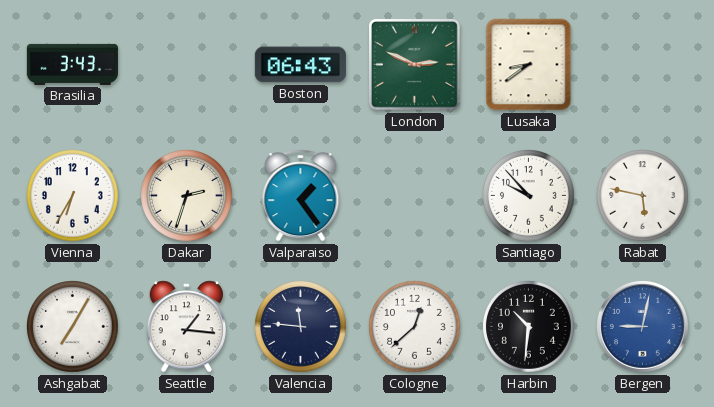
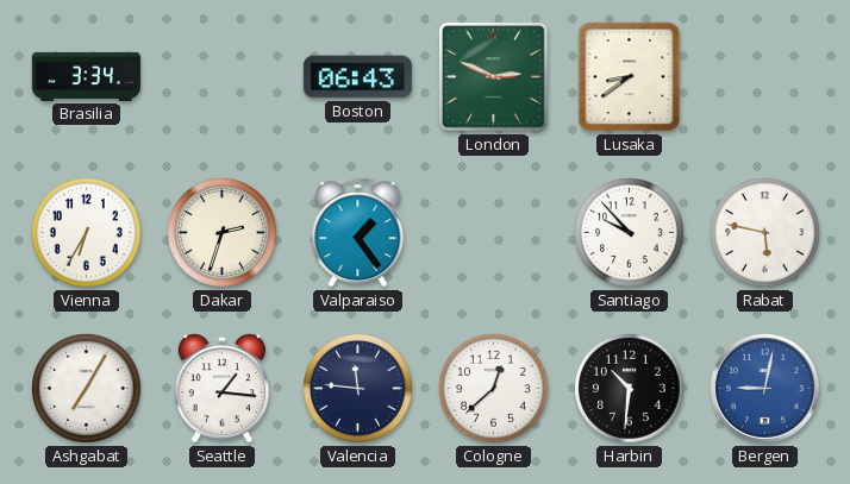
Brasilia: 3:43 -> 3:34
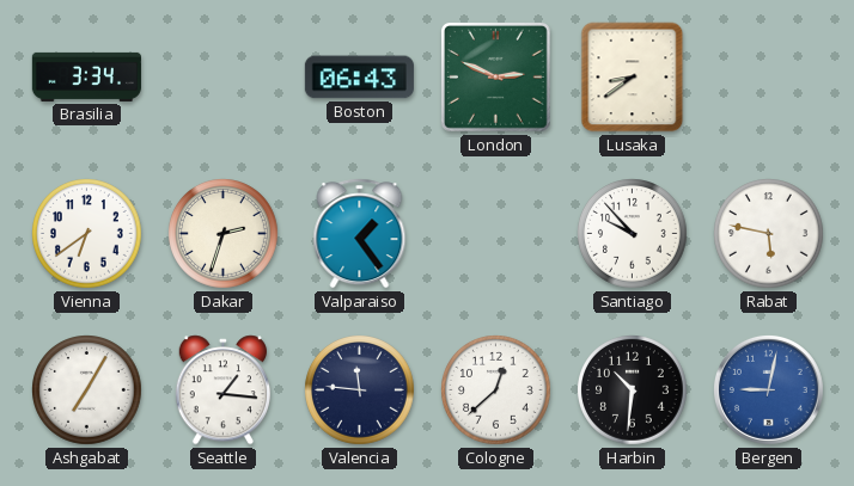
Vienna: 6:35 -> 6:39
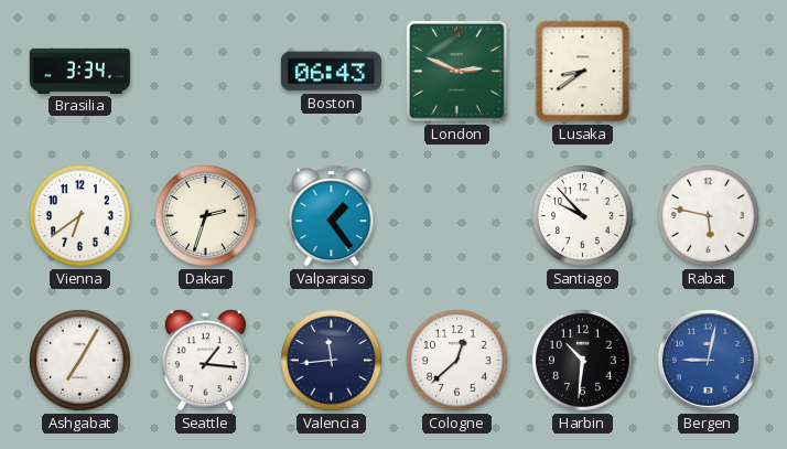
Valencia: 11:46 -> 11:44
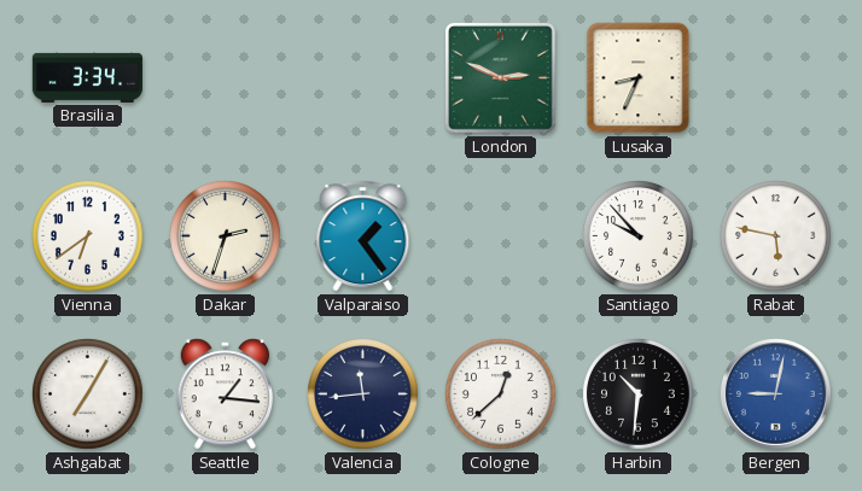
Boston: 06:43 -> none
Lusaka: 8:39 -> 8:34
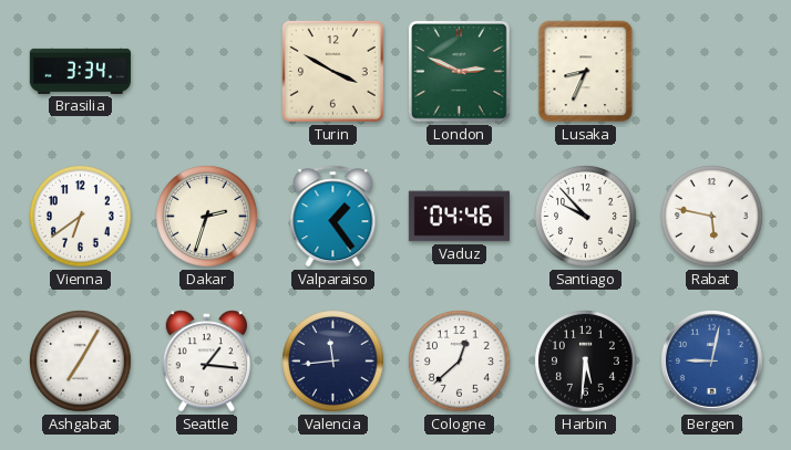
Turin: none -> 3:50
Vaduz: none -> 04:46
Harbin: 10:31 -> 5:31
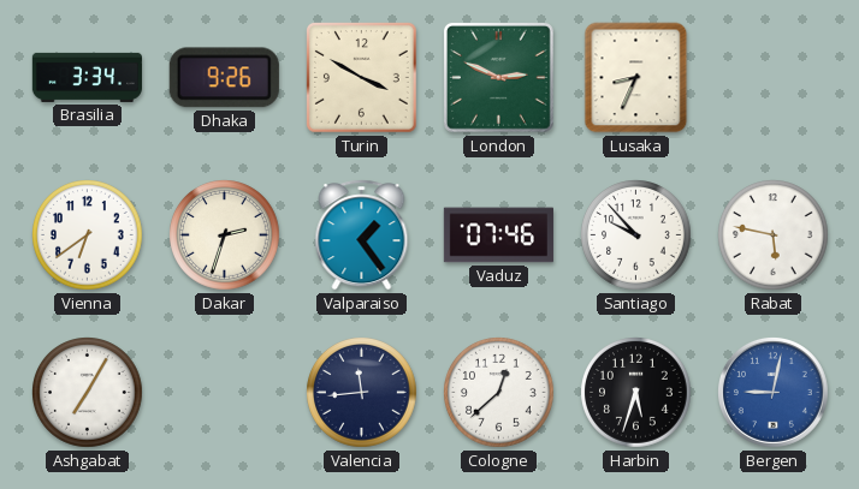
Dhaka: none -> 9:26
Vaduz: 04:46 -> 07:46
Seattle: 1:16 -> none
Harbin: 5:31 -> 5:33
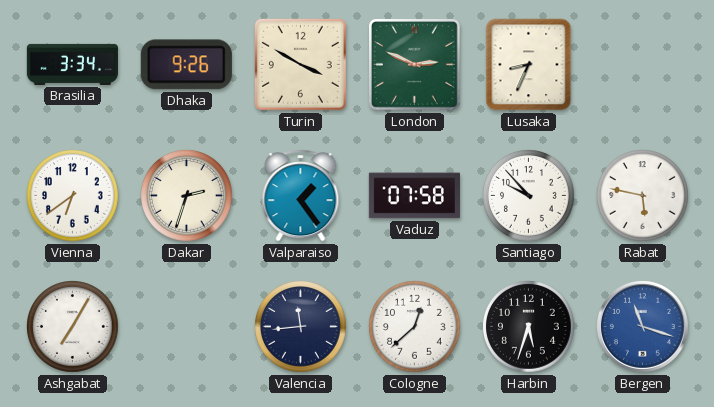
Vaduz: 07:46 -> 07:58
Bergen: 9:02 -> 11:18
